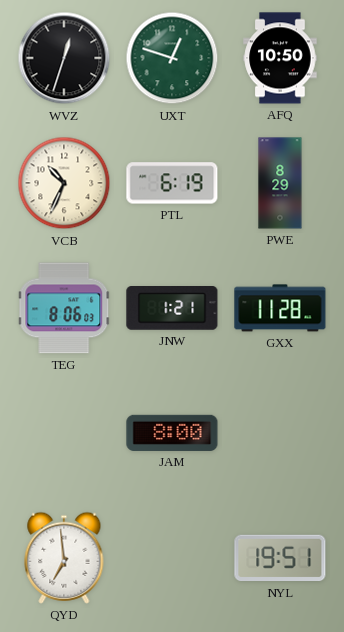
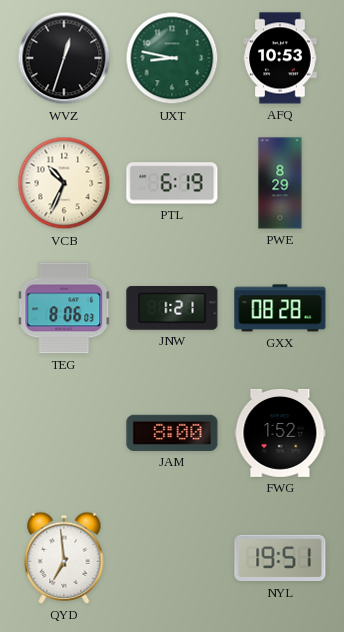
UXT: 12:48 -> 8:47
AFQ: 10:50 -> 10:53
GXX: 11:28 -> 08:28
FWG: none -> 1:52
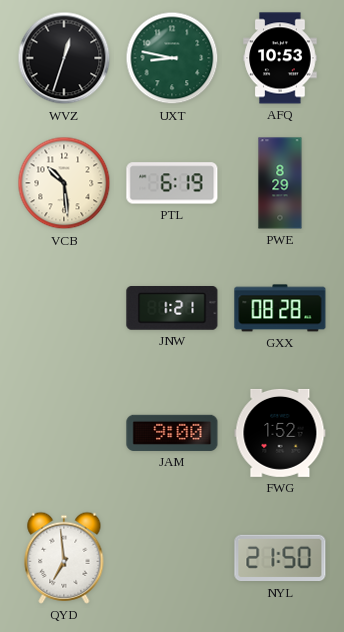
VCB: 10:34 -> 10:29
TEG: 8:06 -> none
JAM: 8:00 -> 9:00
NYL: 19:51 -> 21:50
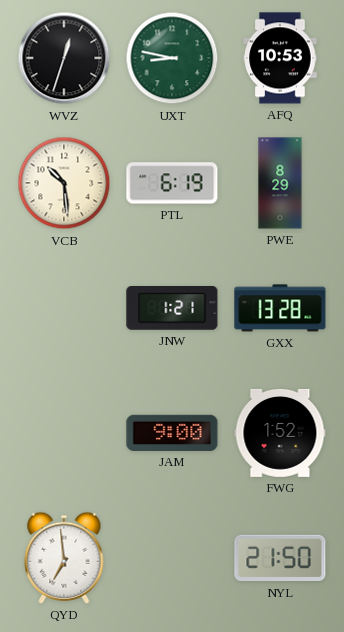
GXX: 08:28 -> 13:28
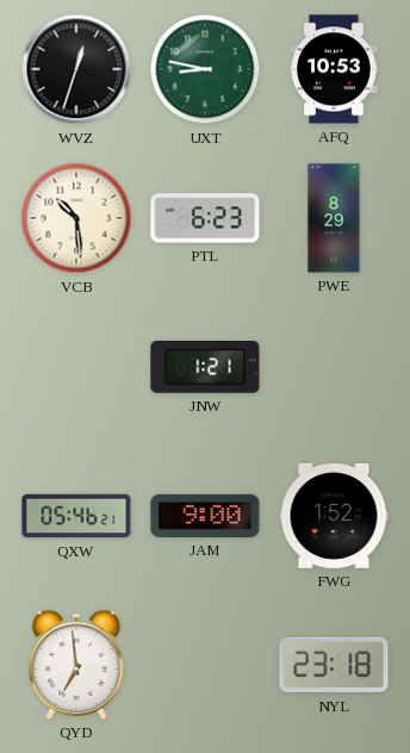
PTL: 6:19 -> 6:23
GXX: 13:28 -> none
QXW: none -> 05:46
NYL: 21:50 -> 23:18
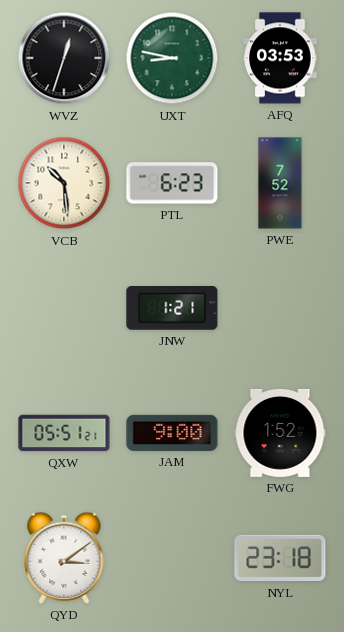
AFQ: 10:53 -> 03:53
PWE: 8:29 -> 7:52
QXW: 05:46 -> 05:51
QYD: 6:59 -> 3:09
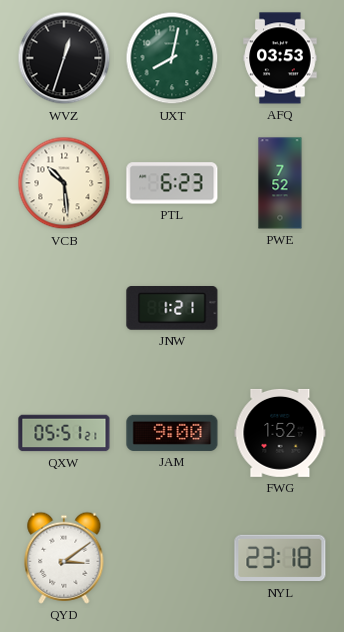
UXT: 8:47 -> 8:02
